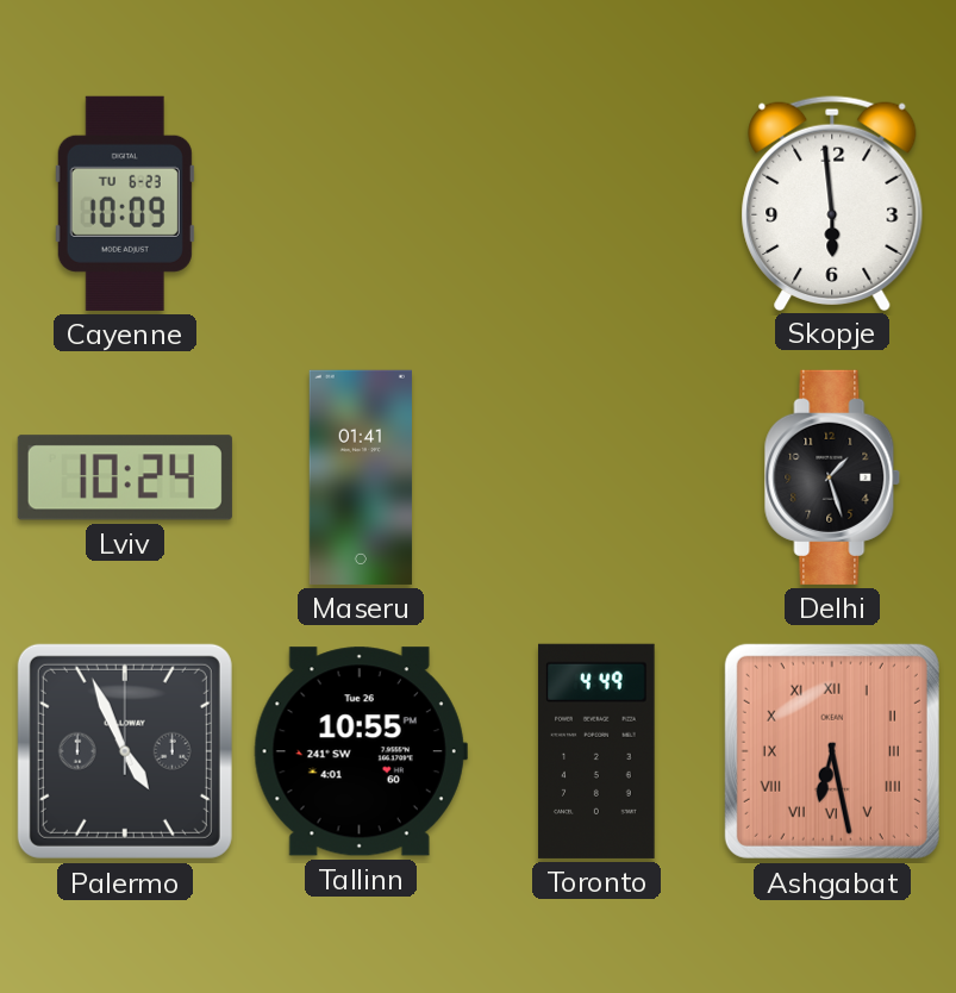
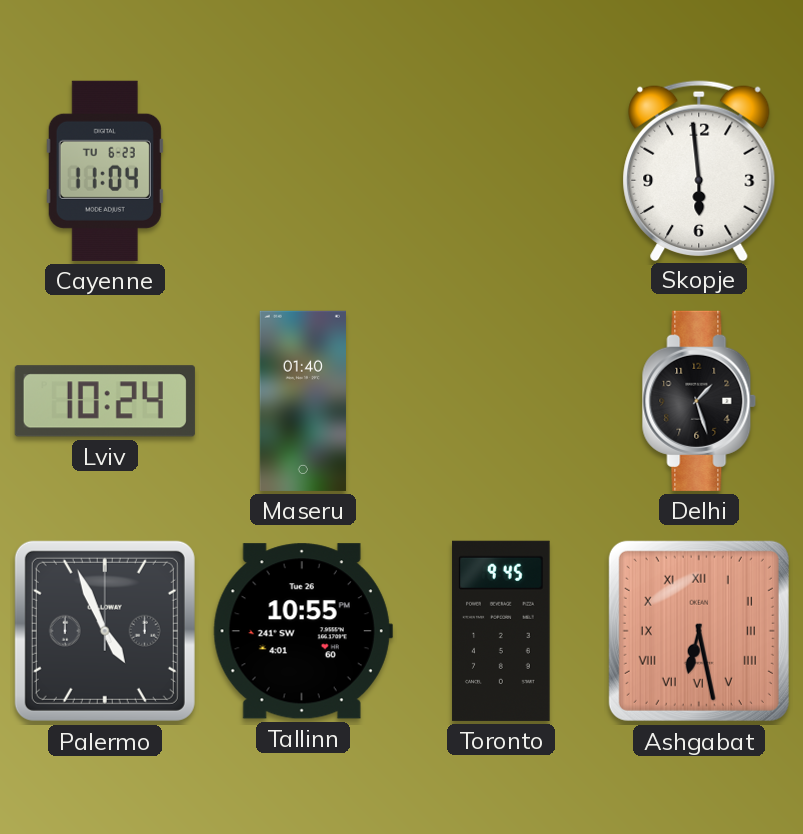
Cayenne: 10:09 -> 11:04
Maseru: 01:41 -> 01:40
Toronto: 4:49 -> 9:45
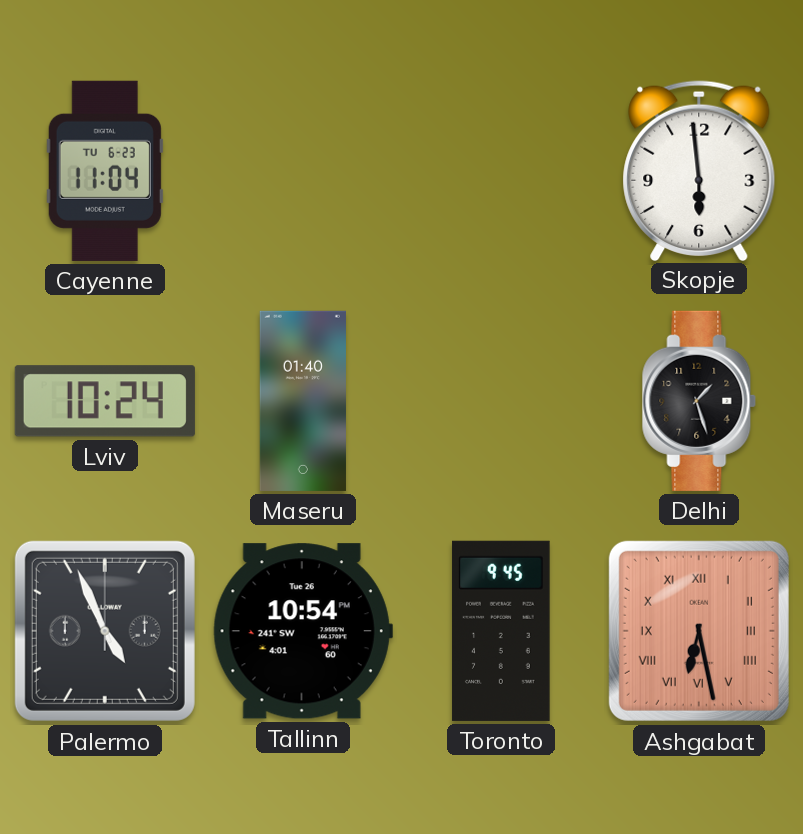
Tallinn: 10:55 -> 10:54
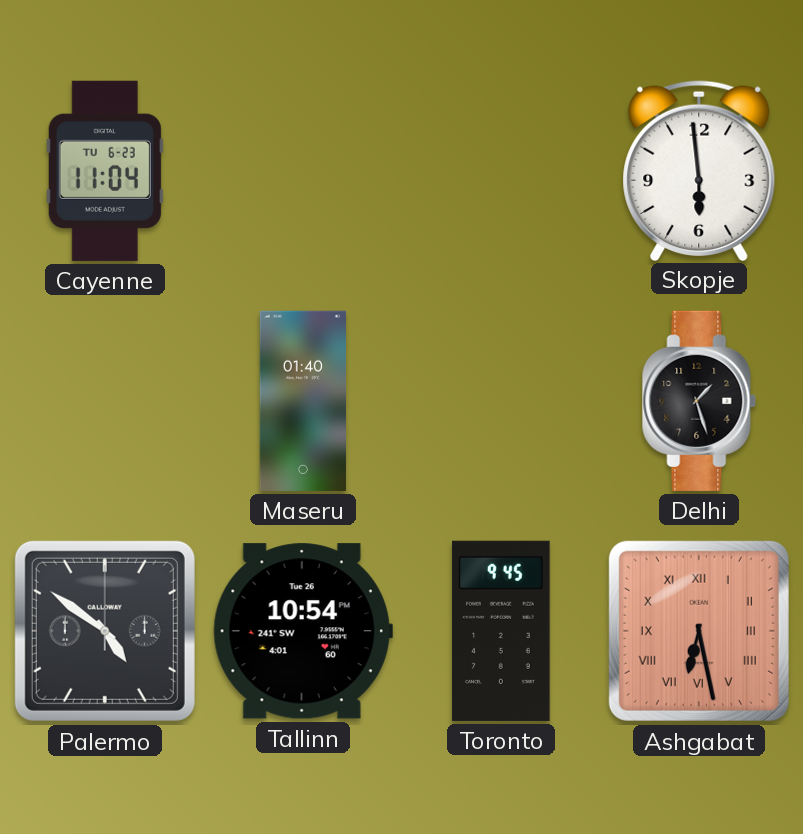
Lviv: 10:24 -> none
Palermo: 4:56 -> 4:51
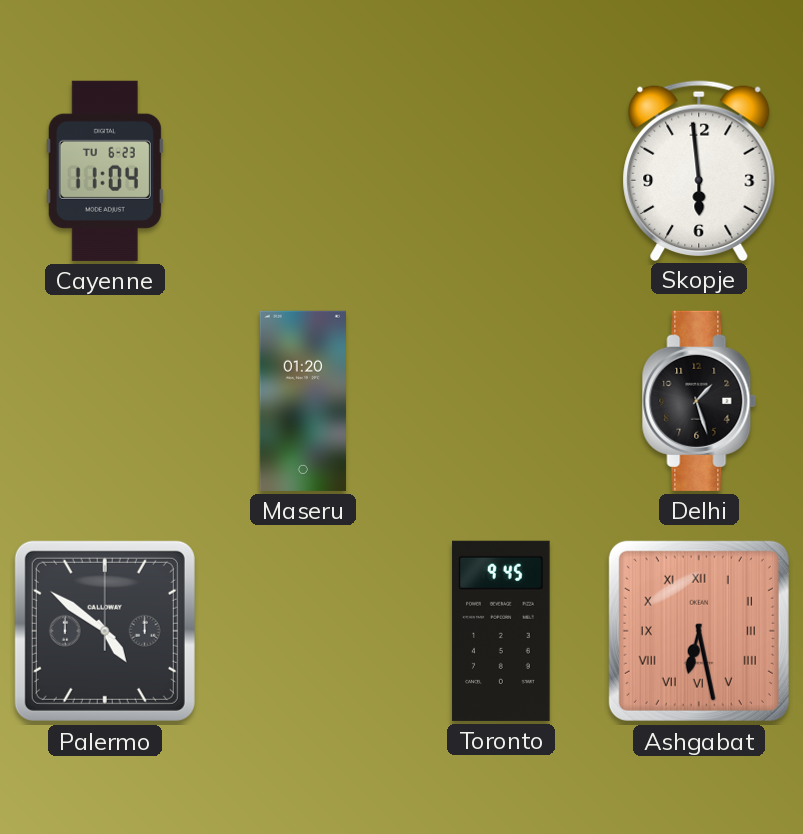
Maseru: 01:40 -> 01:20
Tallinn: 10:54 -> none
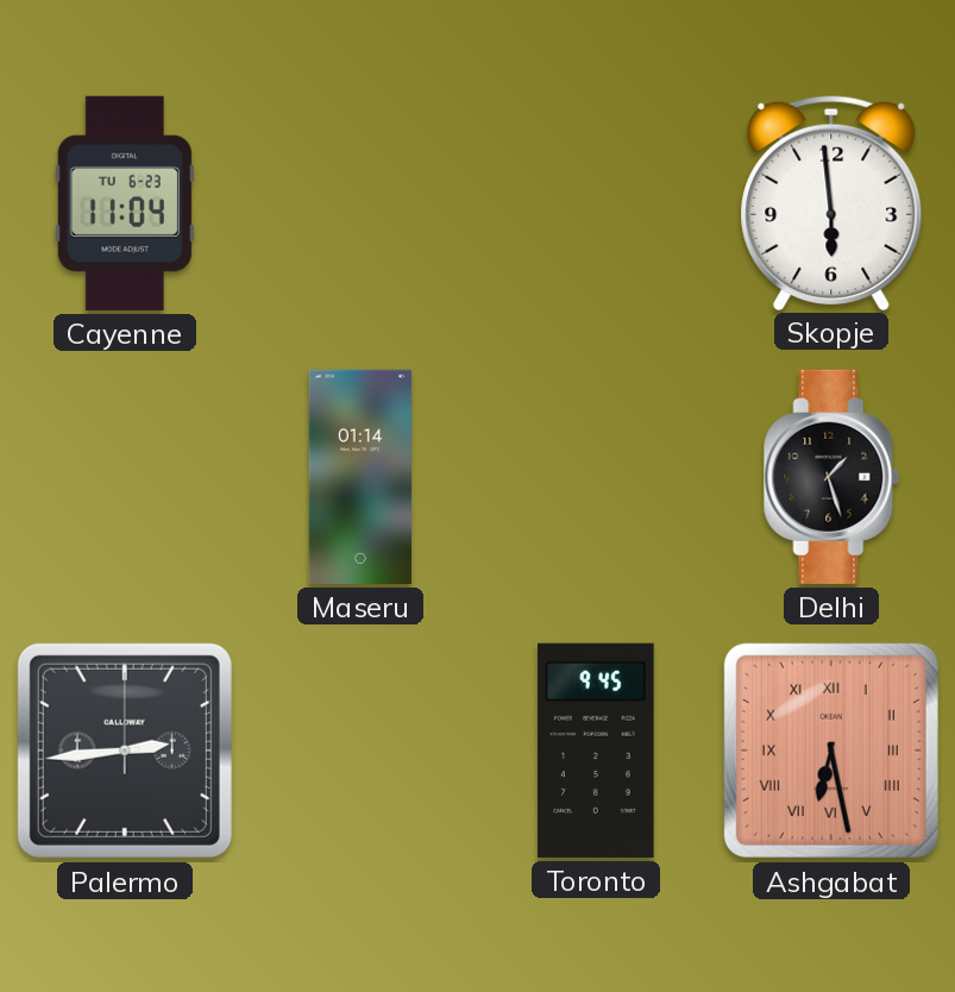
Maseru: 01:20 -> 01:14
Palermo: 4:51 -> 2:44
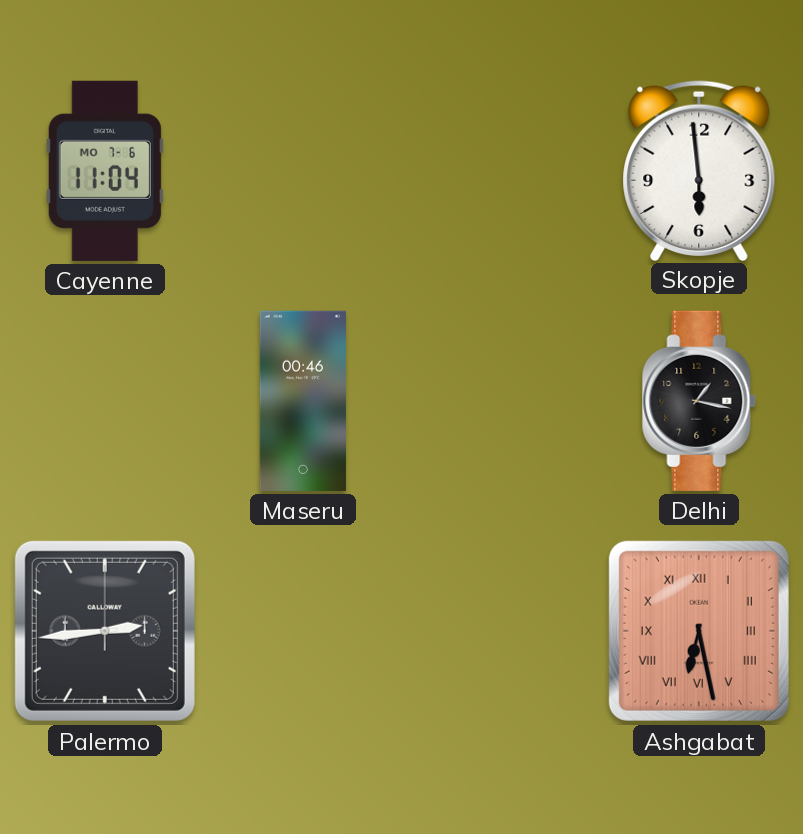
Cayenne date: TU 6-23 -> MO 7-6
Maseru: 01:14 -> 00:46
Delhi: 1:27 -> 1:17
Toronto: 9:45 -> none
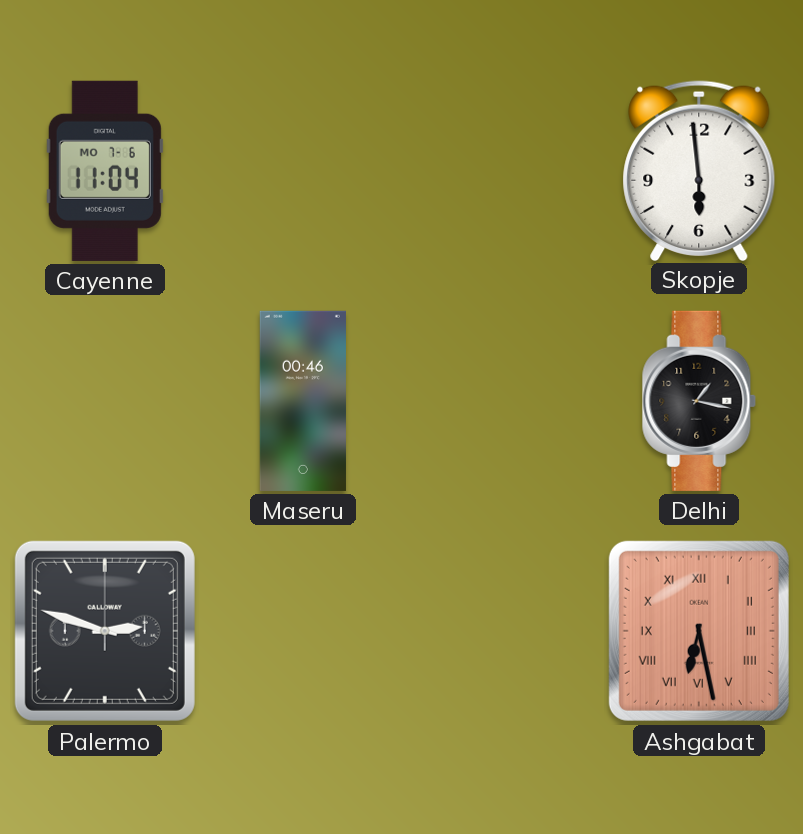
Palermo: 2:44 -> 2:48
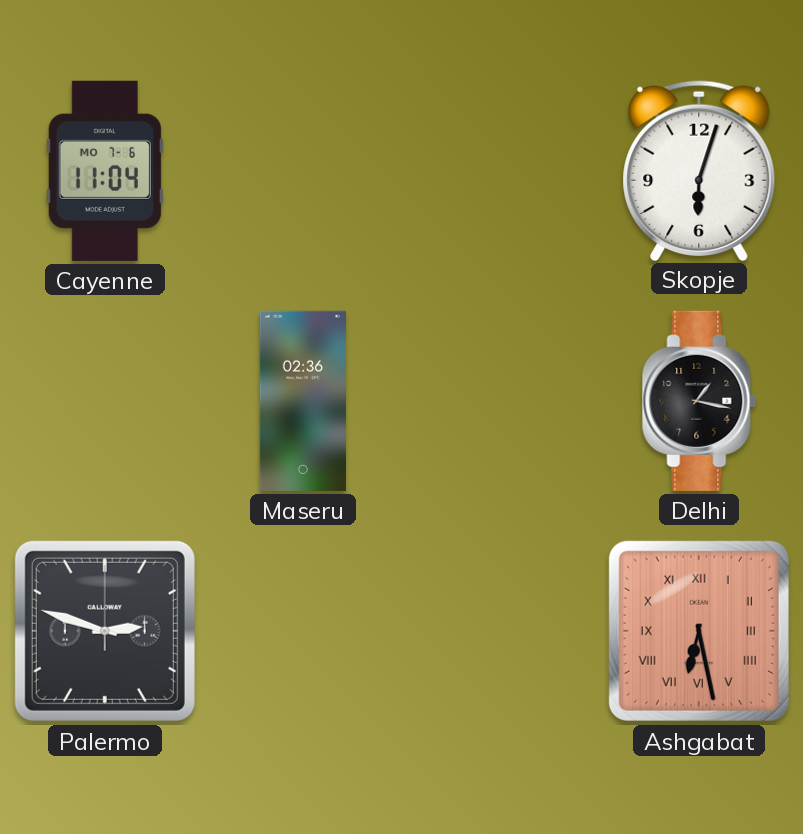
Skopje: 5:59 -> 6:03
Maseru: 00:46 -> 02:36
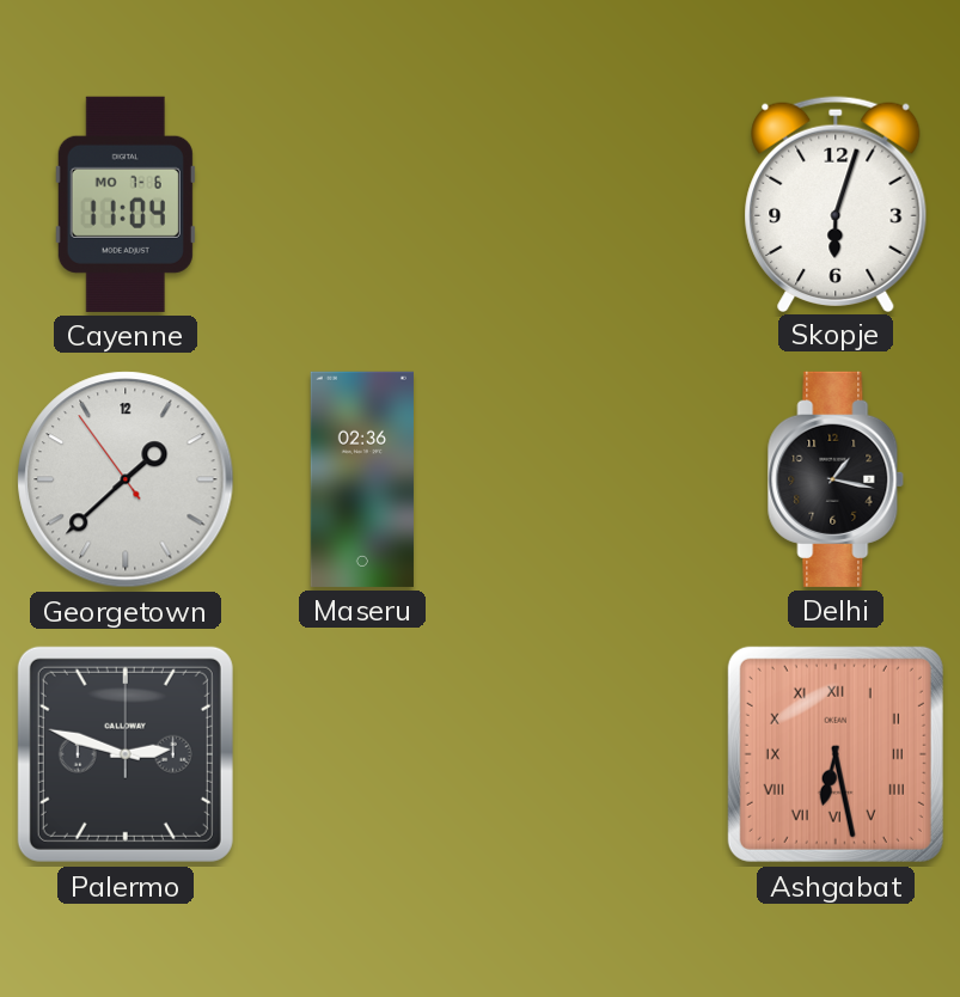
Georgetown: none -> 1:37
